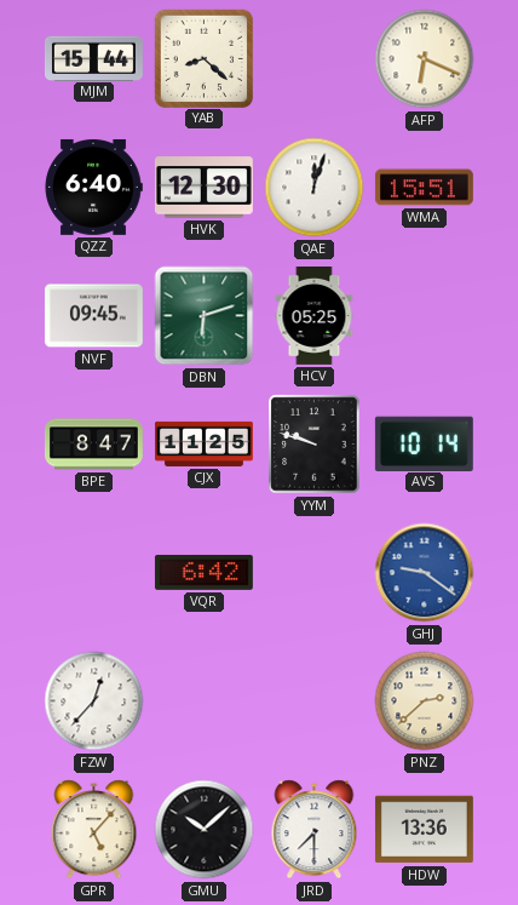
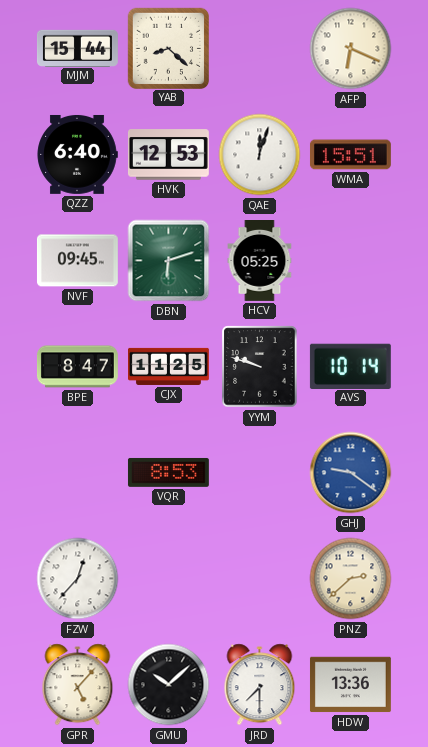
HVK: 12:30 -> 12:53
VQR: 6:42 -> 8:53
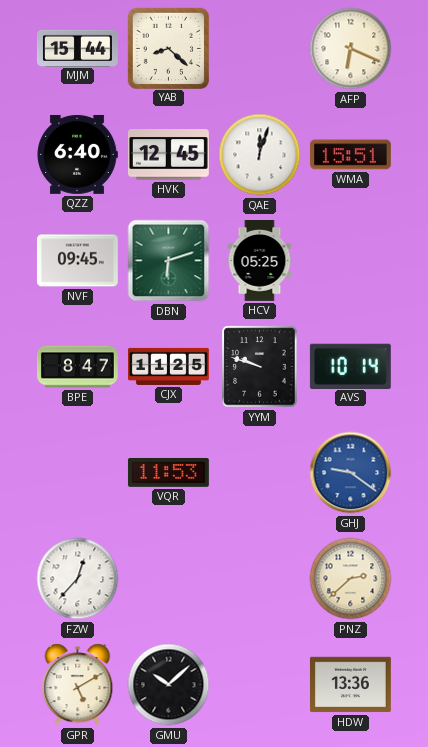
HVK: 12:53 -> 12:45
VQR: 8:53 -> 11:53
GPR: 5:07 -> 5:10
JRD: 7:30 -> none
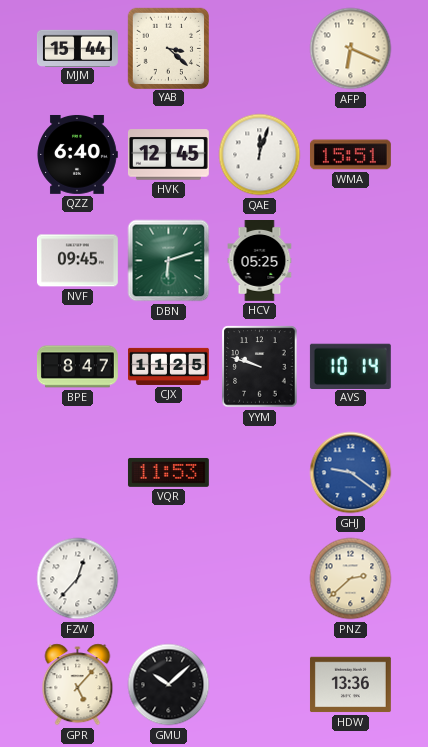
YAB: 8:22 -> 3:22
GPR: 5:10 -> 5:07
